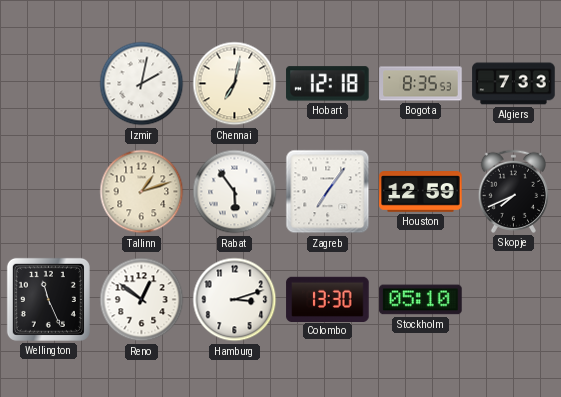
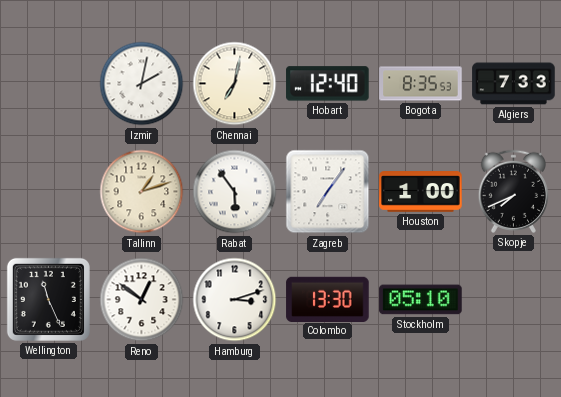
Hobart: 12:18 -> 12:40
Houston: 12:59 -> 1:00
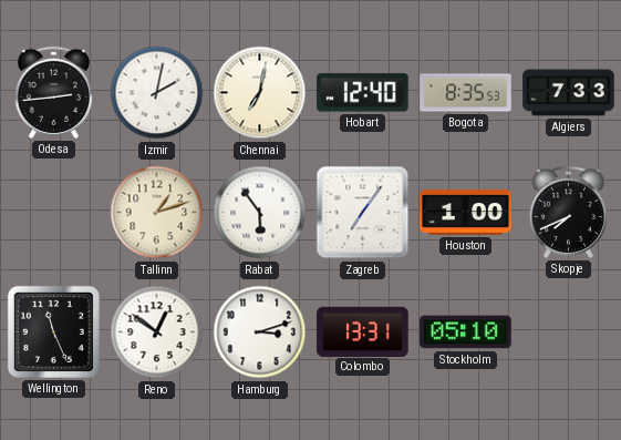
Odesa: none -> 2:44
Colombo: 13:30 -> 13:31
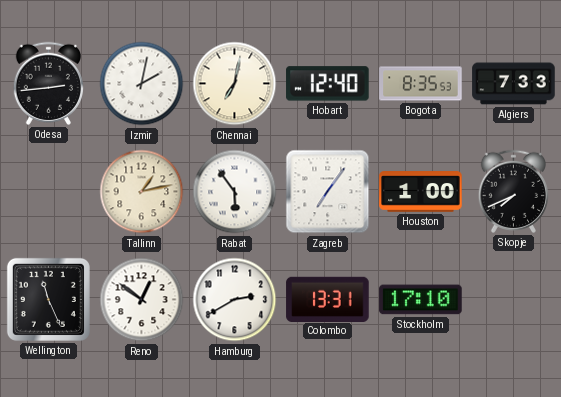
Tallinn: 1:12 -> 1:13
Hamburg: 3:12 -> 2:40
Stockholm: 05:10 -> 17:10
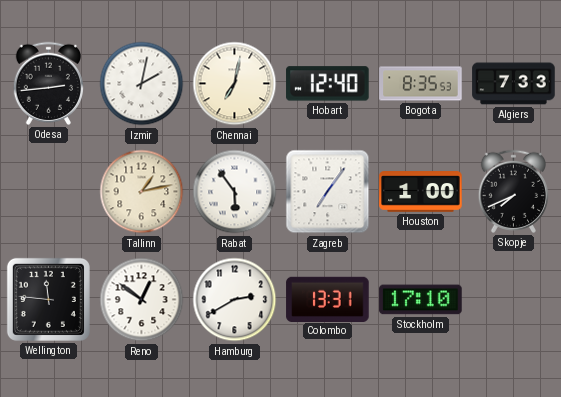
Wellington: 11:26 -> 11:46
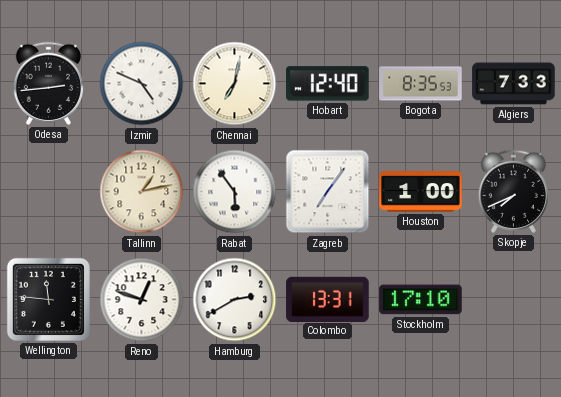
Izmir: 2:02 -> 4:49
Reno: 12:51 -> 12:48
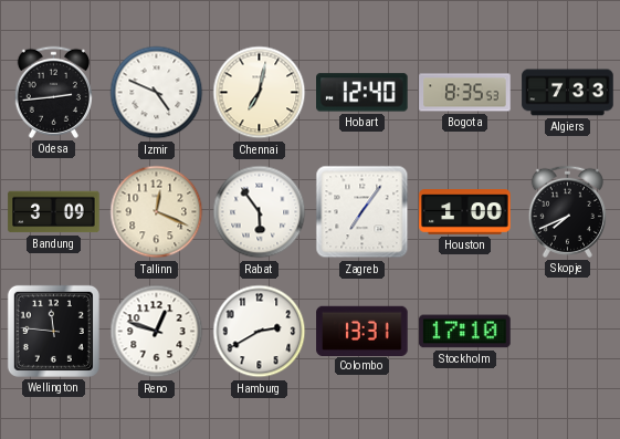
Bandung: none -> 3:09
Tallinn: 1:13 -> 12:19
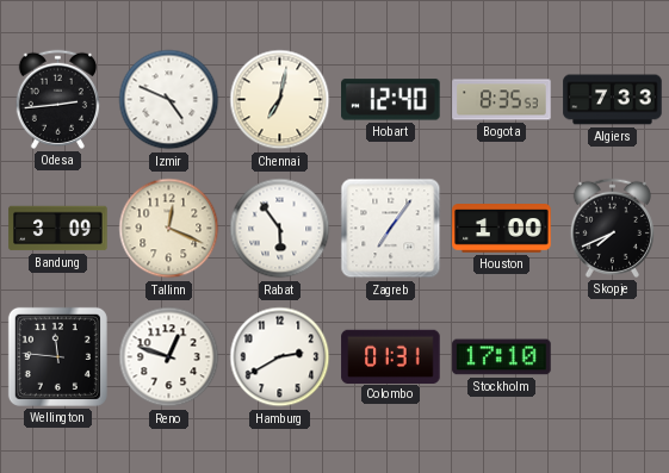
Colombo: 13:31 -> 01:31
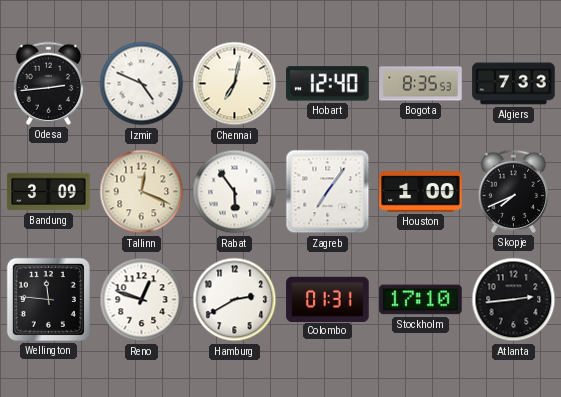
Atlanta: none -> 2:44
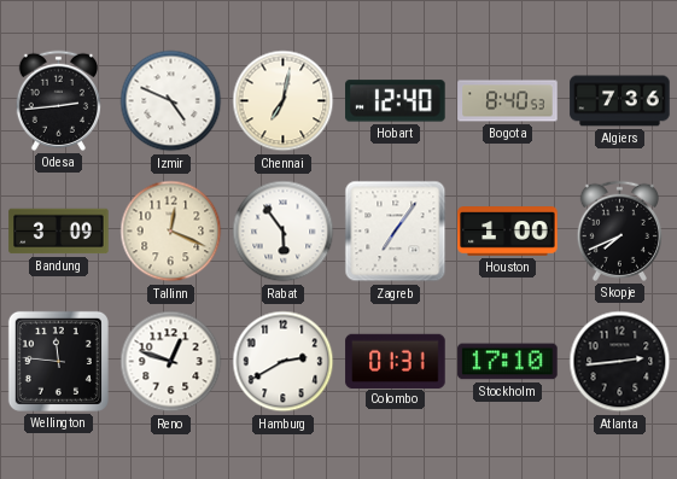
Bogota: 8:35 -> 8:40
Algiers: 7:33 -> 7:36
